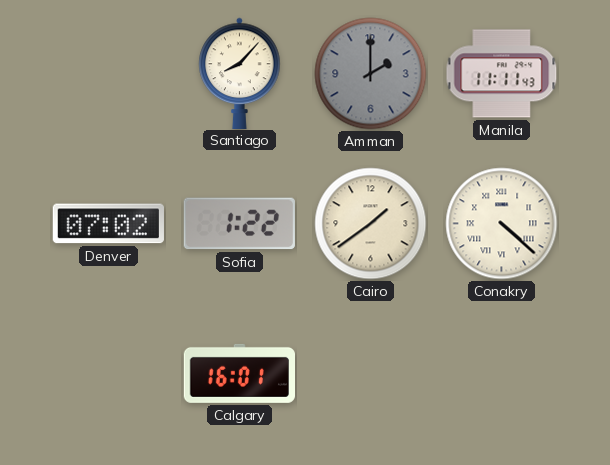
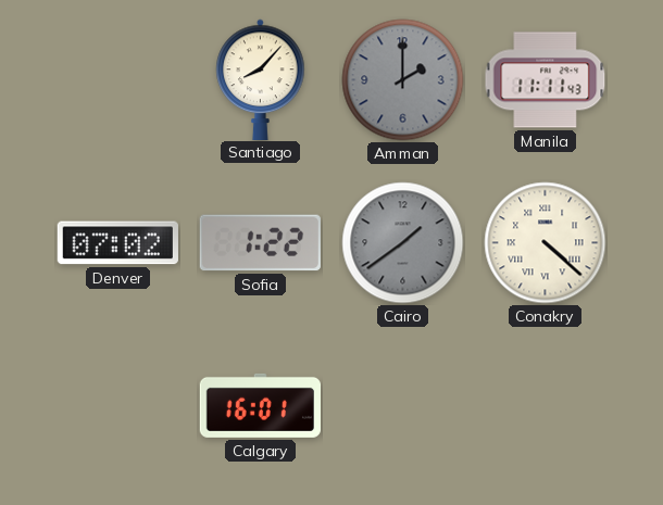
Cairo dial: cream -> grey
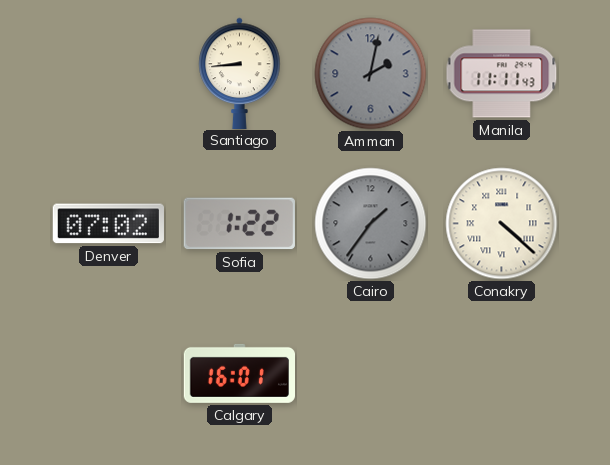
Santiago: 8:07 -> 8:44
Amman: 2:00 -> 2:02
Cairo: 1:39 -> 1:36
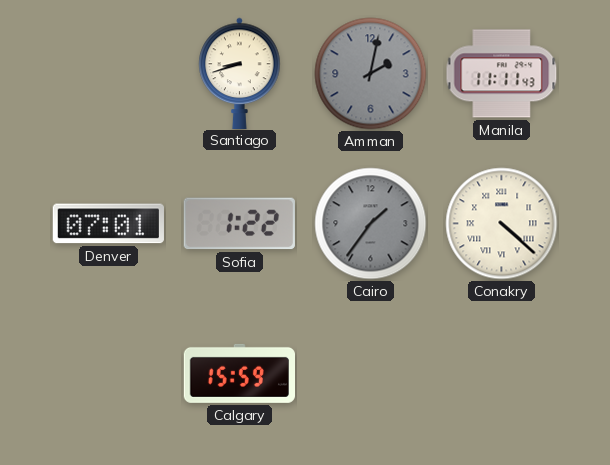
Santiago: 8:44 -> 8:42
Denver: 07:02 -> 07:01
Calgary: 16:01 -> 15:59
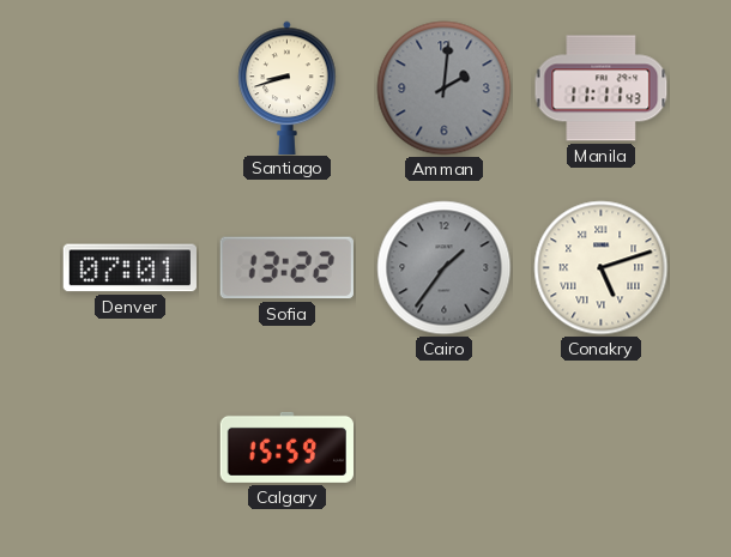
Amman: 2:02 -> 2:01
Sofia: 1:22 -> 13:22
Conakry: 4:22 -> 5:12
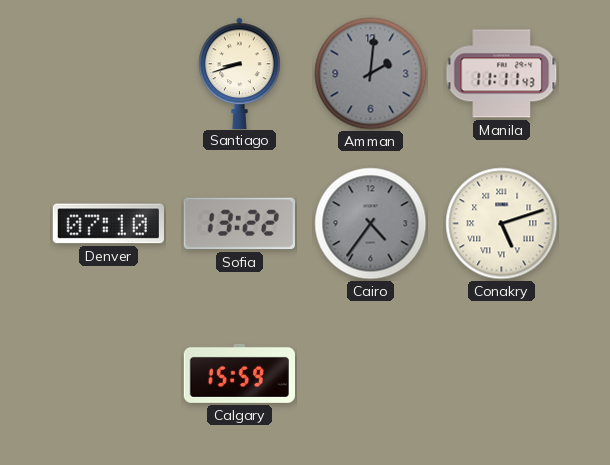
Denver: 07:01 -> 07:10
Cairo: 1:36 -> 4:36
